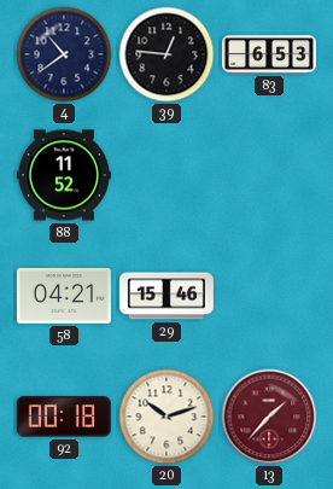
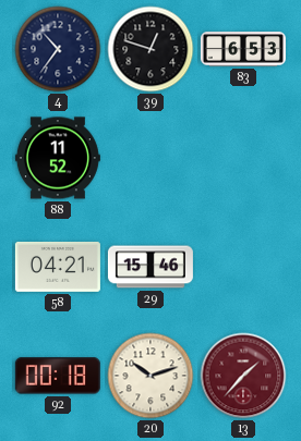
4: 10:39 -> 10:36
39: 12:46 -> 12:48
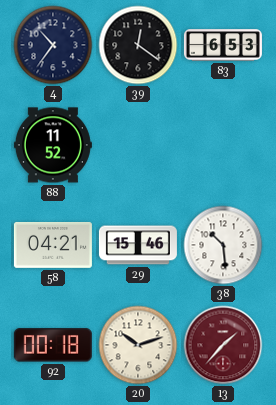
39: 12:48 -> 12:21
38: none -> 10:29
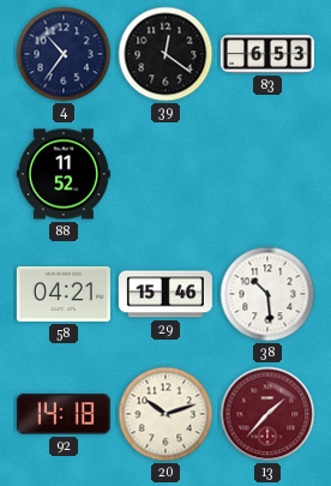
92: 00:18 -> 14:18
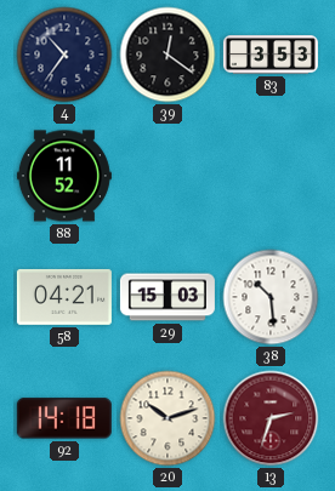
83: 6:53 -> 3:53
29: 15:46 -> 15:03
13: 1:37 -> 2:33
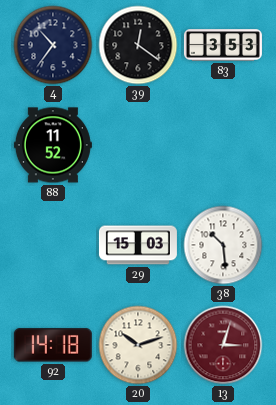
58: 04:21 -> none
13: 2:33 -> 3:03
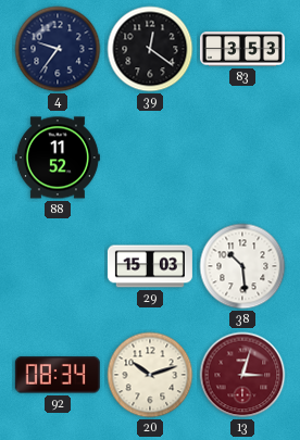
4: 10:36 -> 9:36
92: 14:18 -> 08:34
